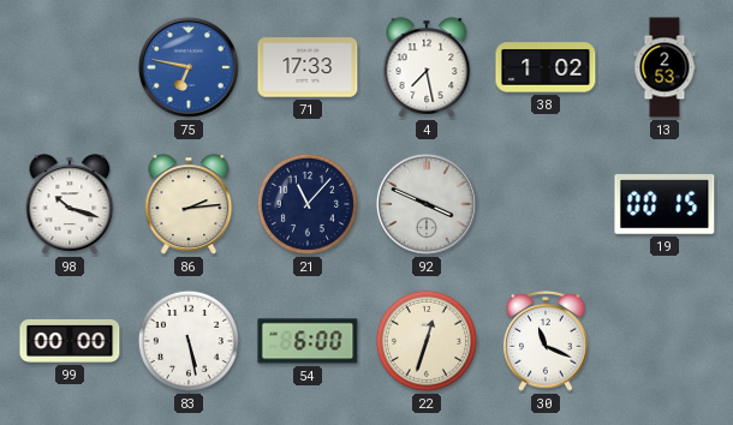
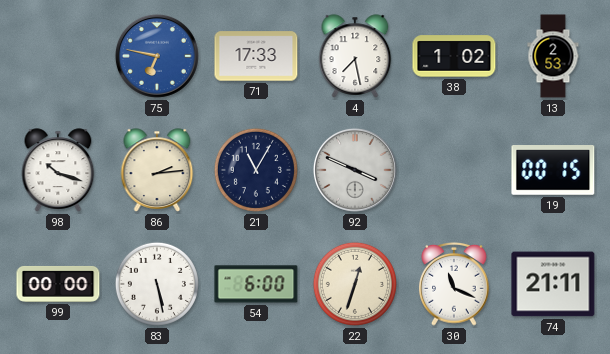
21: 11:07 -> 11:05
74: none -> 21:11
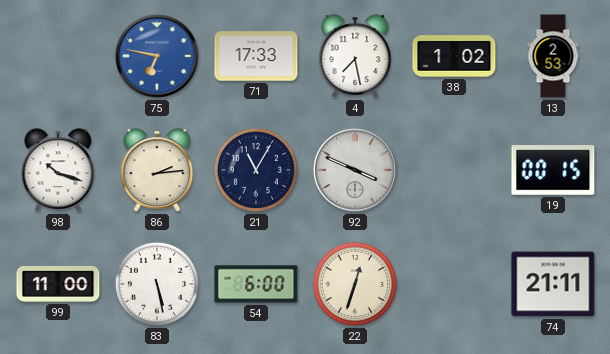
99: 00:00 -> 11:00
30: 11:19 -> none
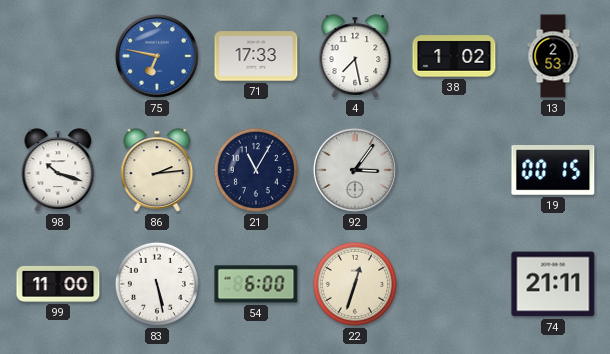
92: 3:49 -> 3:06
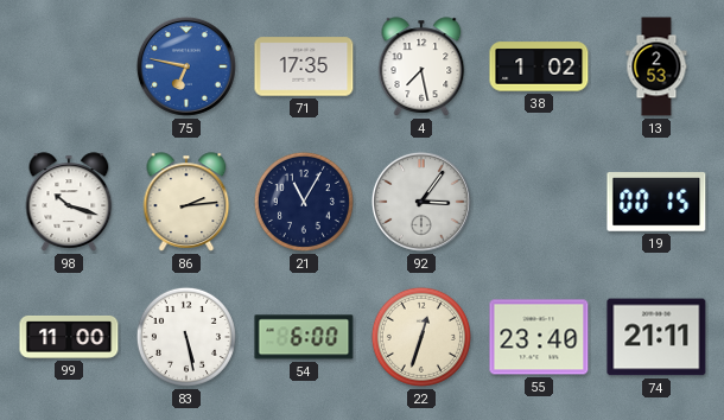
71: 17:33 -> 17:35
55: none -> 23:40
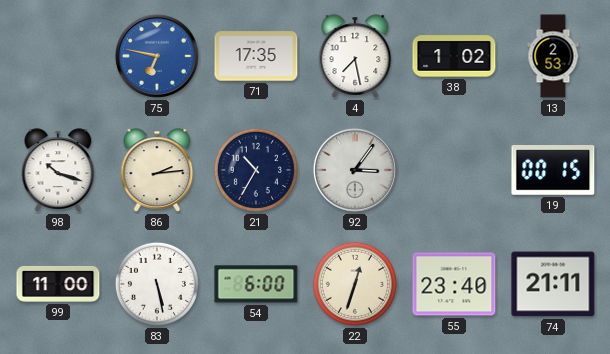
21: 11:05 -> 10:35
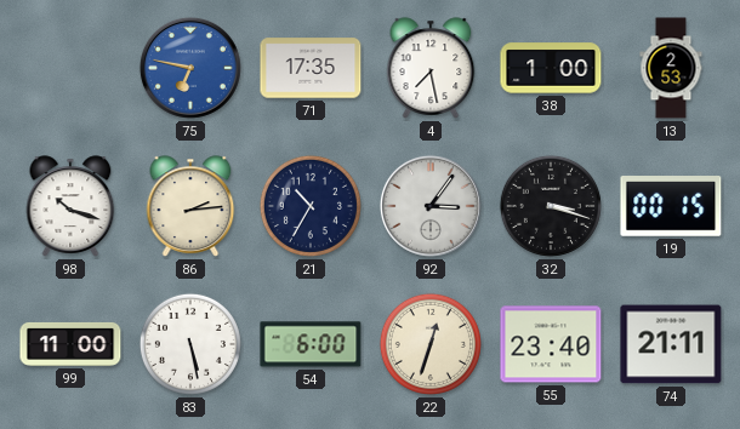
38: 1:02 -> 1:00
32: none -> 3:18
